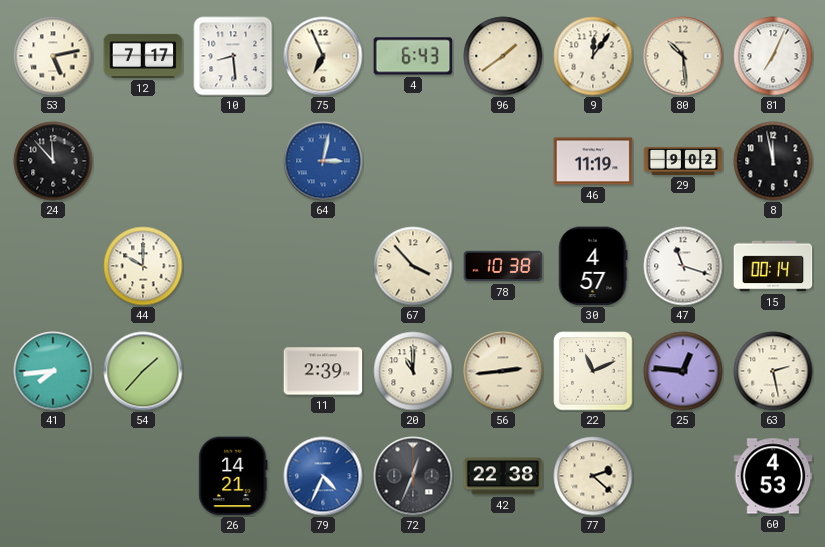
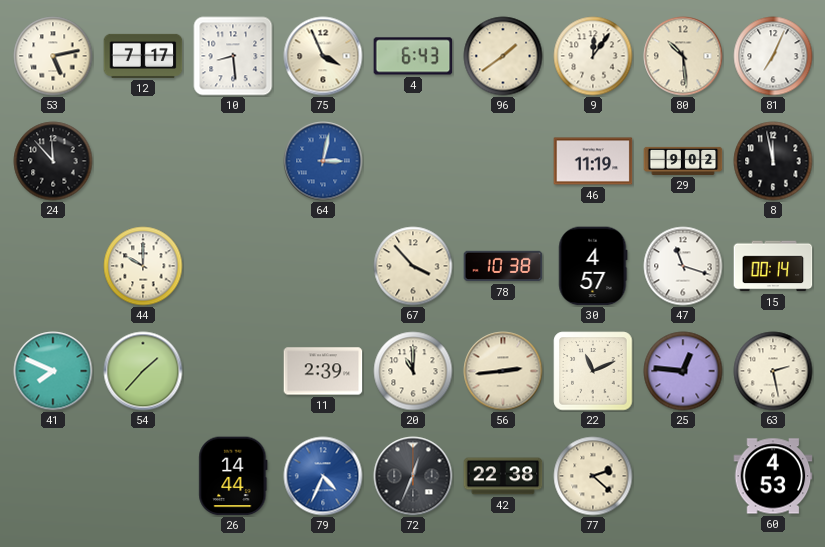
75: 6:56 -> 3:56
41: 7:44 -> 7:49
26: 14:21 -> 14:44
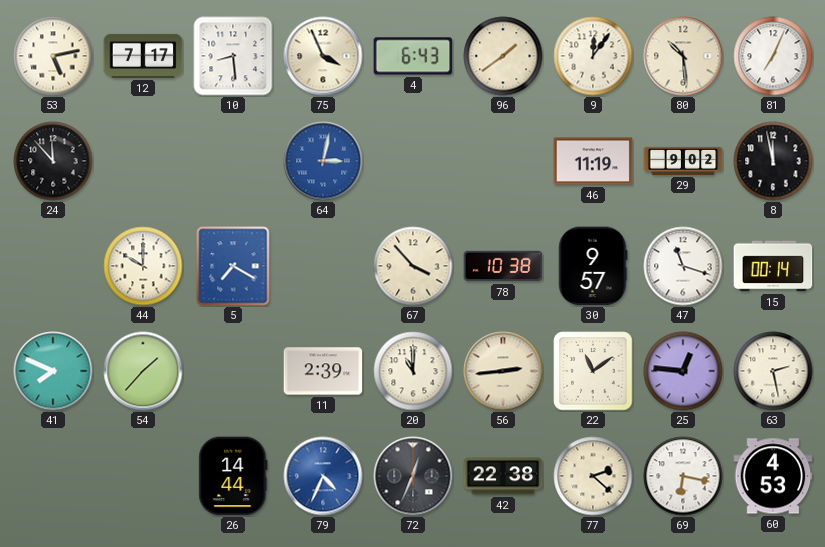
5: none -> 7:20
30: 4:57 -> 9:57
22: 11:11 -> 11:09
69: none -> 6:17
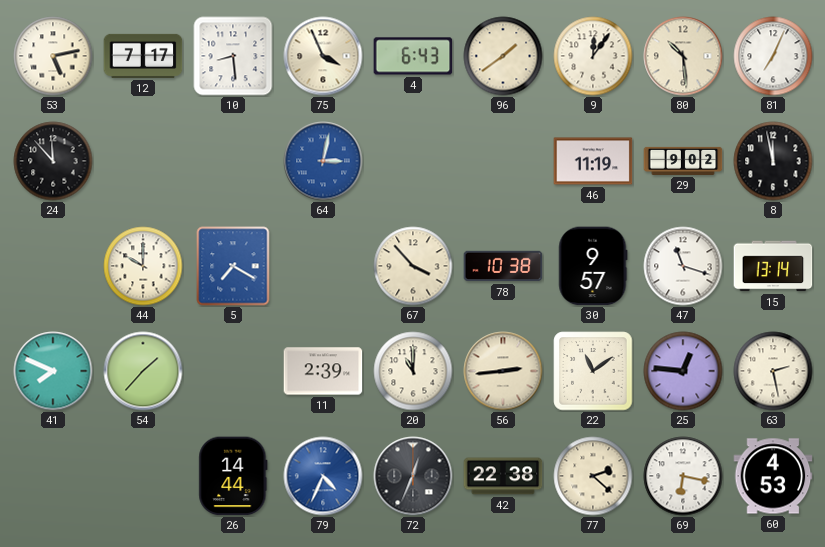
15: 00:14 -> 13:14
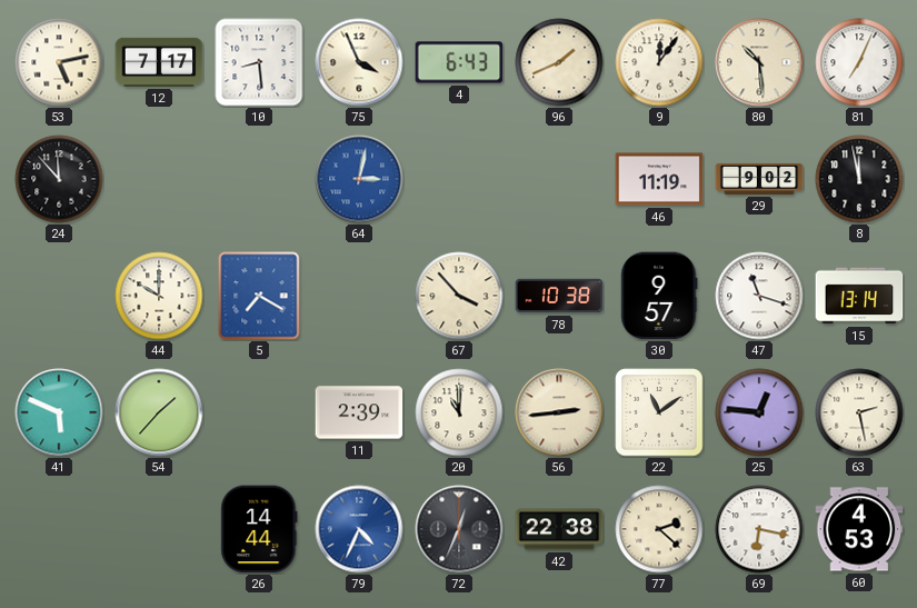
96: 1:39 -> 1:41
41: 7:49 -> 5:49
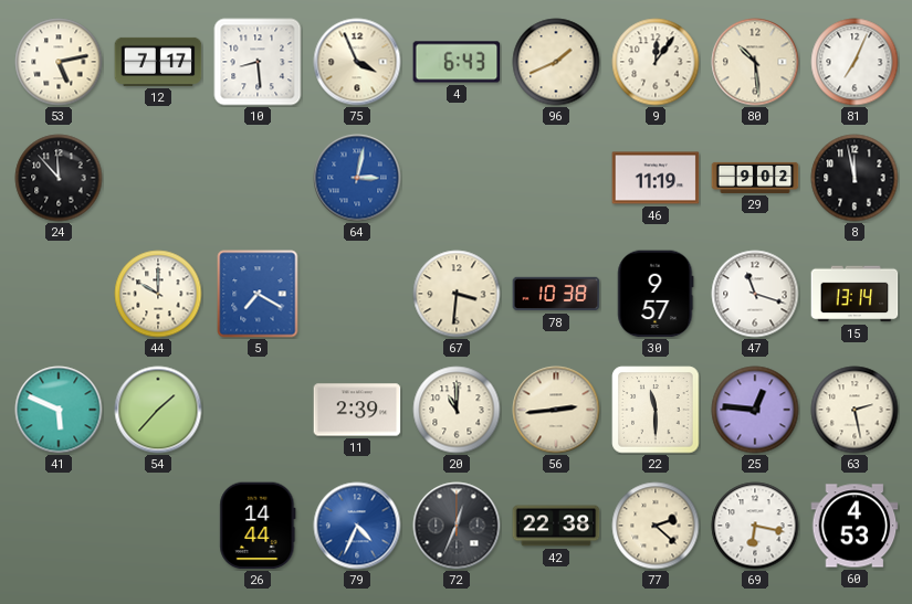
67: 3:53 -> 3:31
22: 11:09 -> 11:30
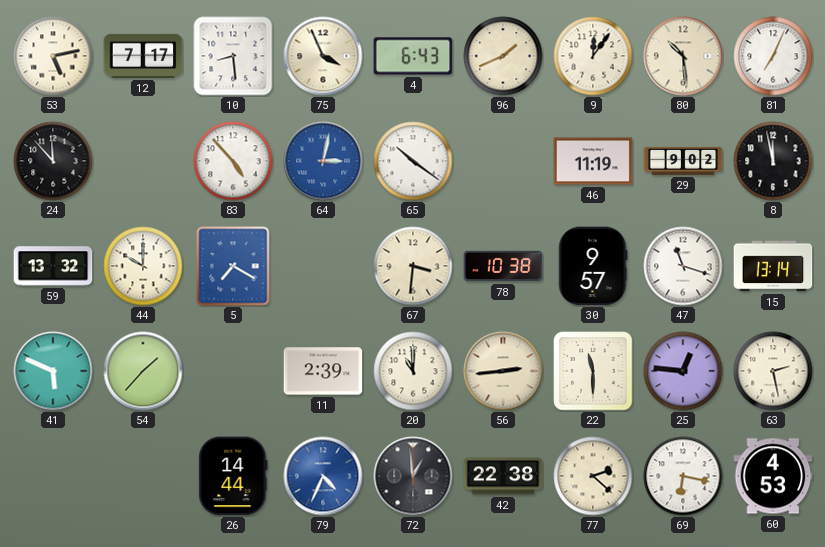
83: none -> 4:53
65: none -> 10:21
59: none -> 13:32
72: 12:34 -> 12:59
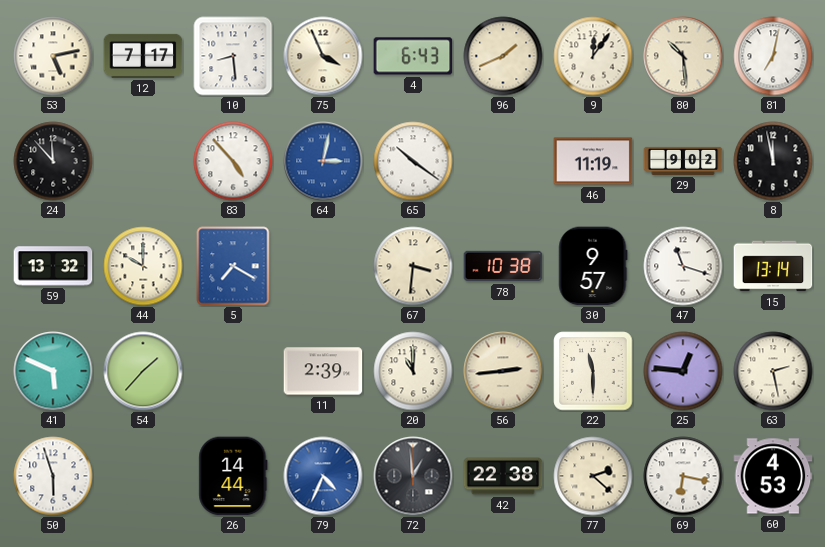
81: 7:04 -> 7:02
50: none -> 5:57
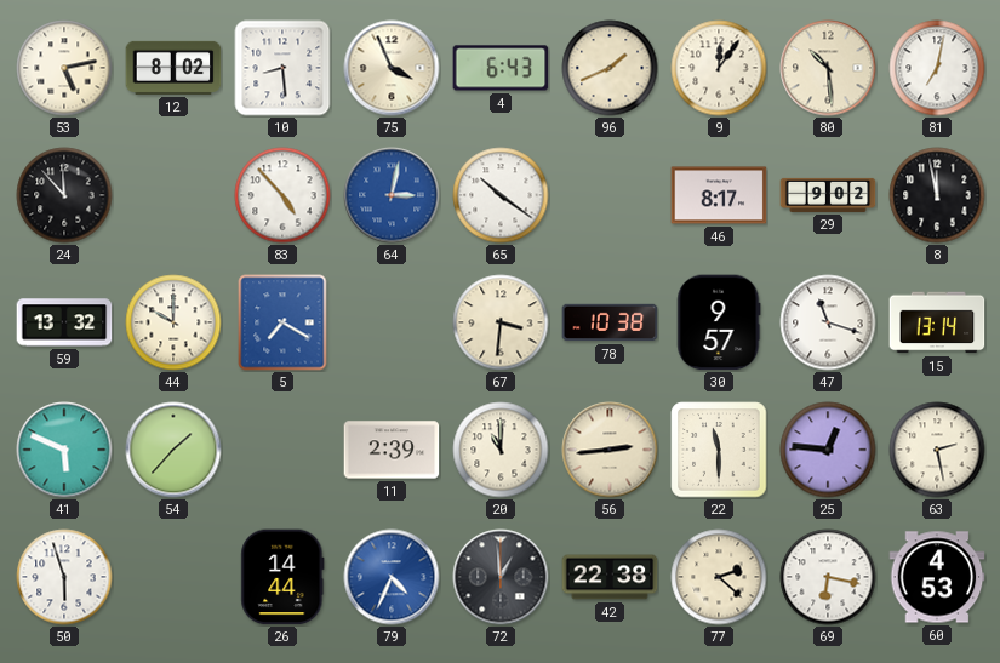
12: 7:17 -> 8:02
46: 11:19 -> 8:17
